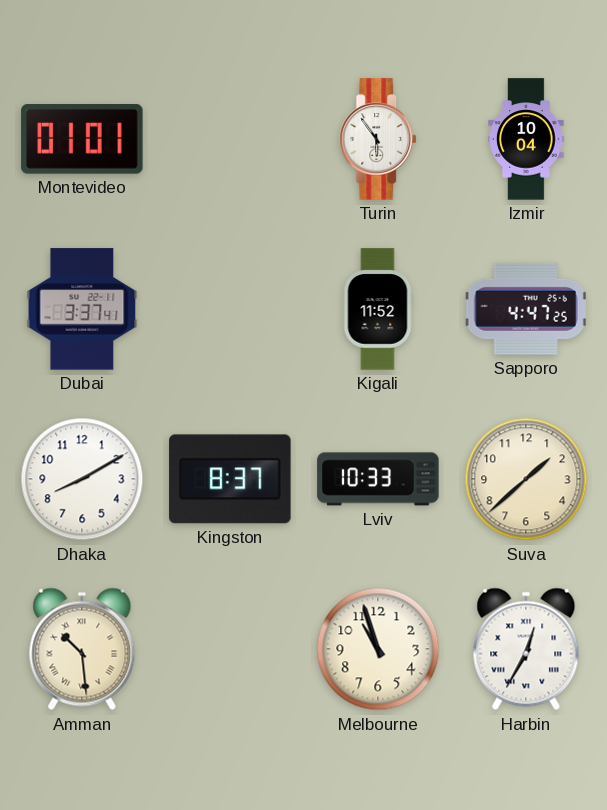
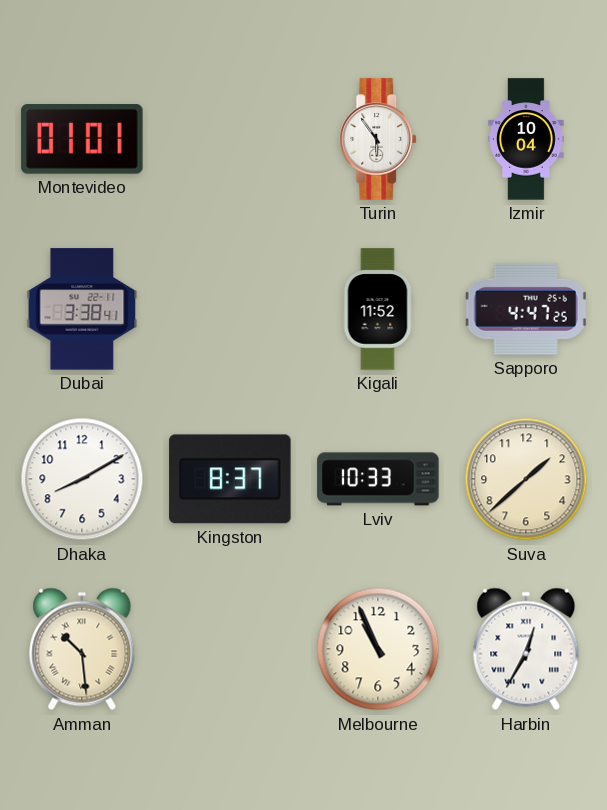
Dubai: 3:37 -> 3:38
Melbourne: 10:57 -> 10:56
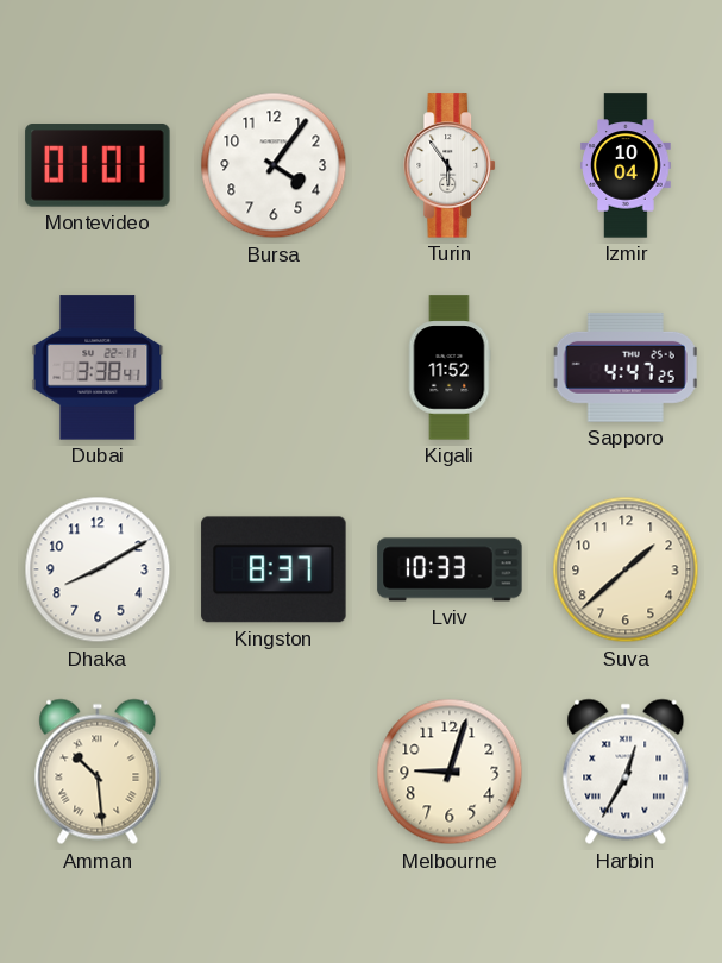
Bursa: none -> 4:06
Melbourne: 10:56 -> 9:03
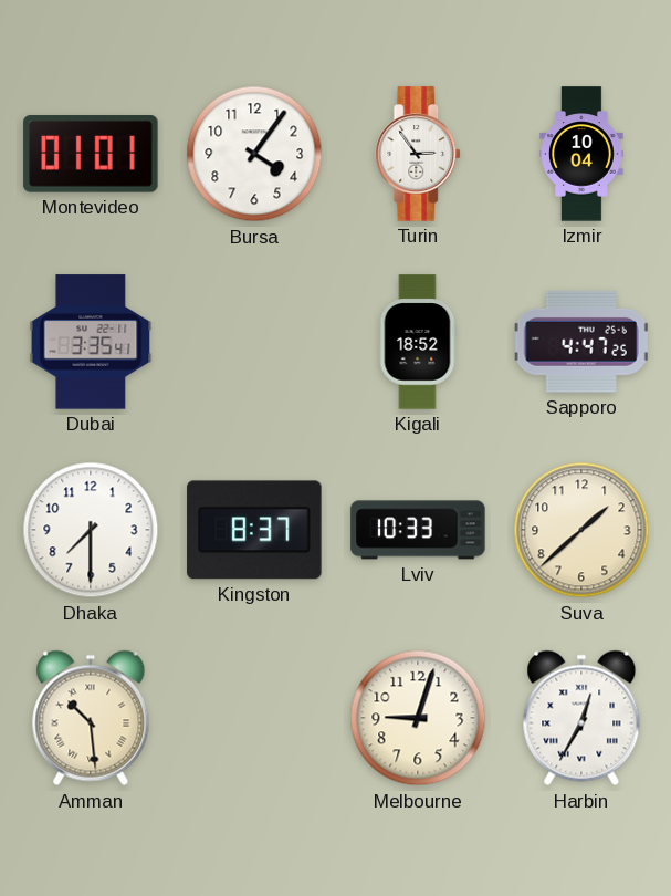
Turin: 5:54 -> 2:54
Dubai: 3:38 -> 3:35
Kigali: 11:52 -> 18:52
Dhaka: 8:10 -> 7:30
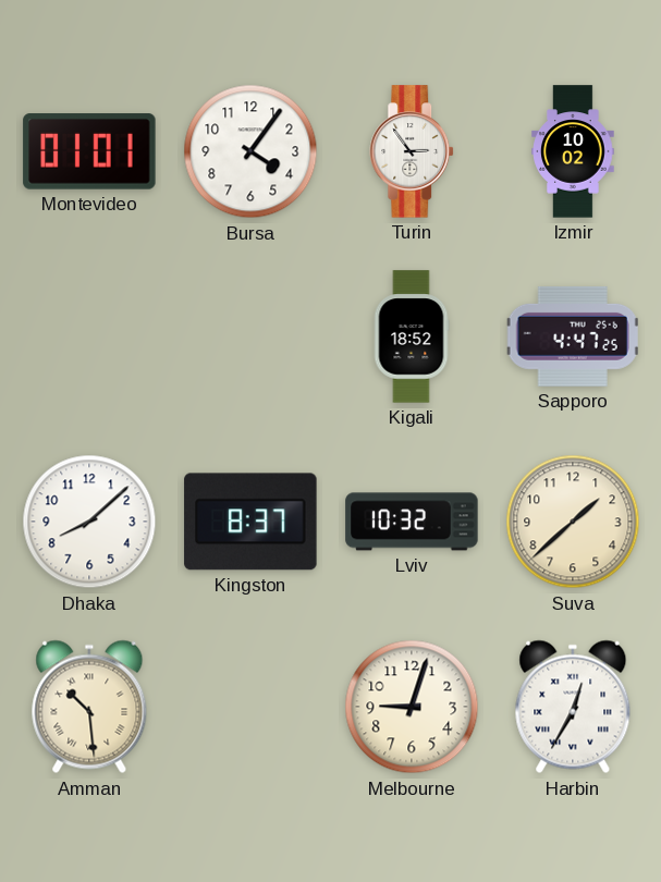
Izmir: 10:04 -> 10:02
Dubai: 3:35 -> none
Dhaka: 7:30 -> 8:08
Lviv: 10:33 -> 10:32
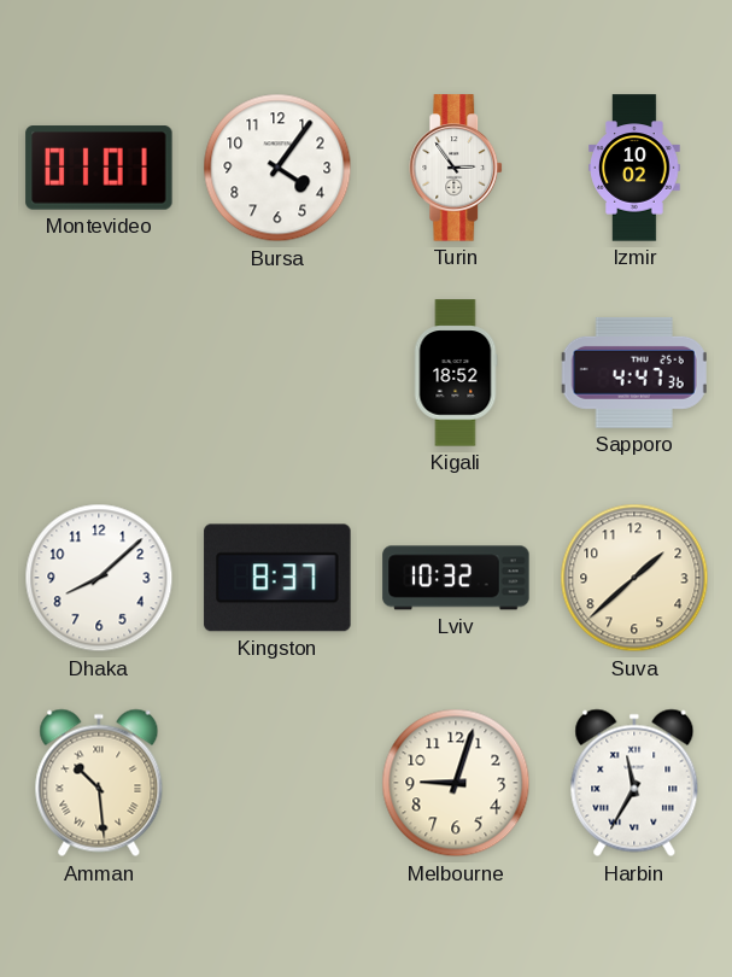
Sapporo: 4:47:25 -> 4:47:36
Harbin: 12:35 -> 11:35
